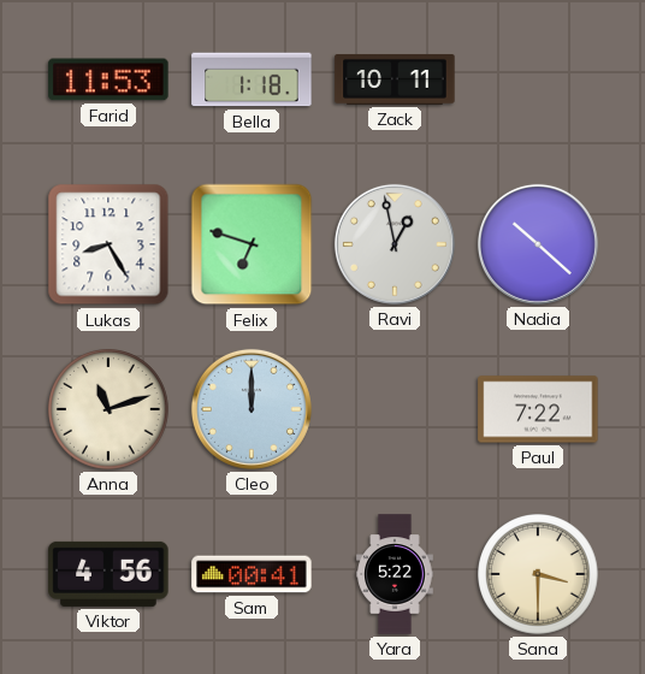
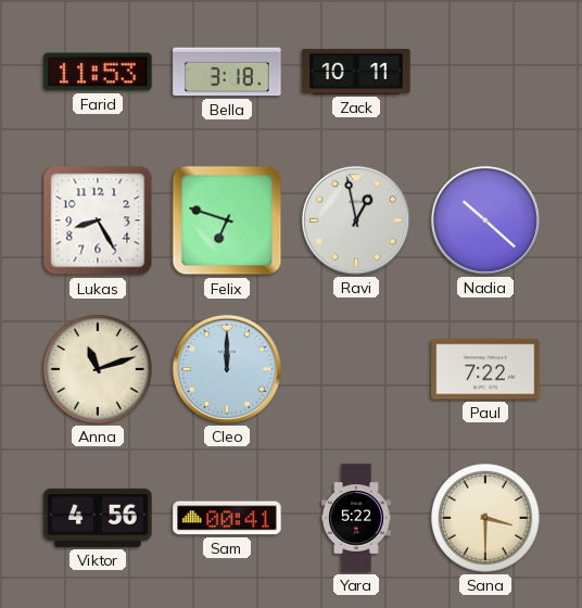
Bella: 1:18 -> 3:18
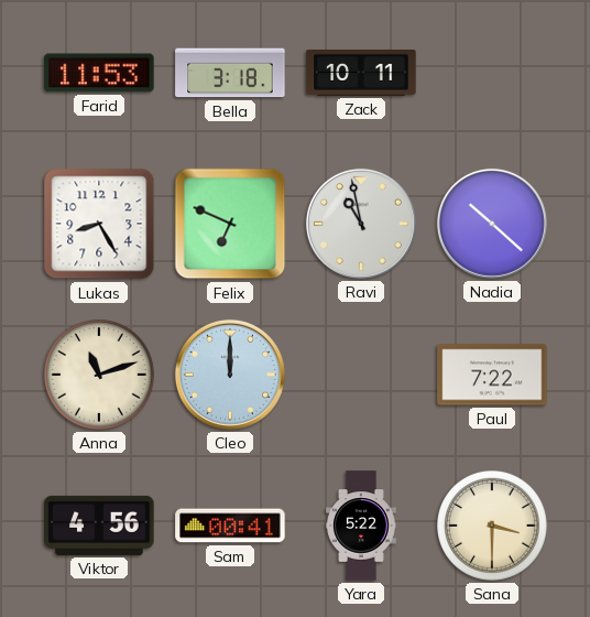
Felix: 6:48 -> 6:49
Ravi: 12:58 -> 10:58
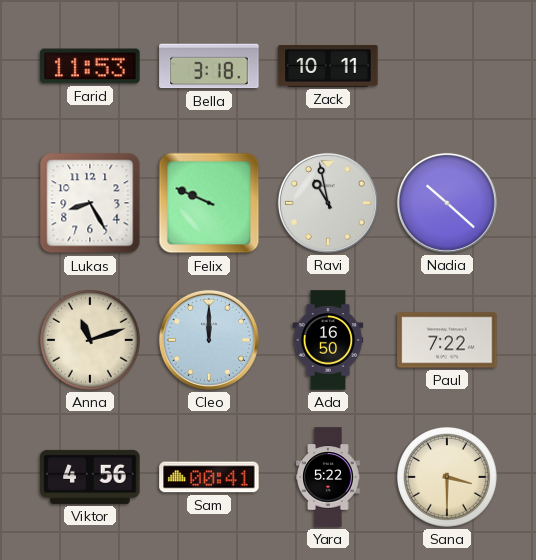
Felix: 6:49 -> 9:49
Ada: none -> 16:50
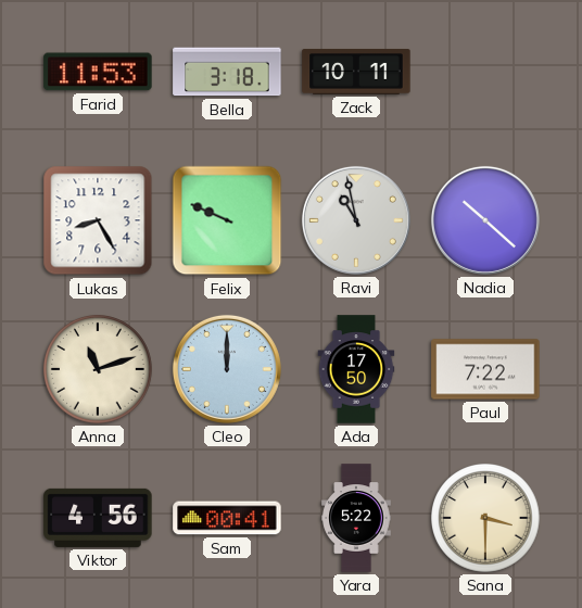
Ada: 16:50 -> 17:50
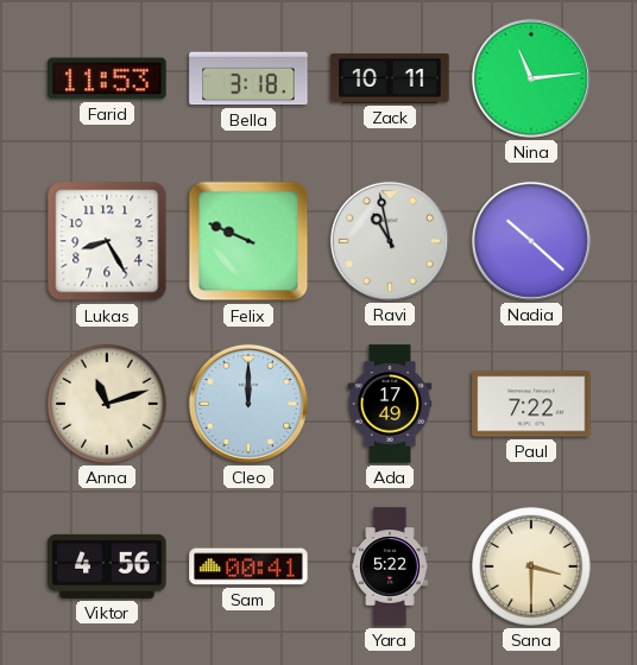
Nina: none -> 11:14
Ada: 17:50 -> 17:49
